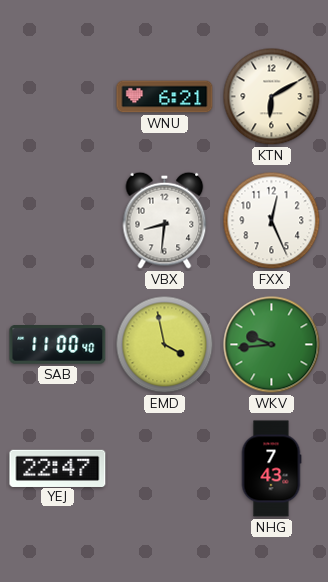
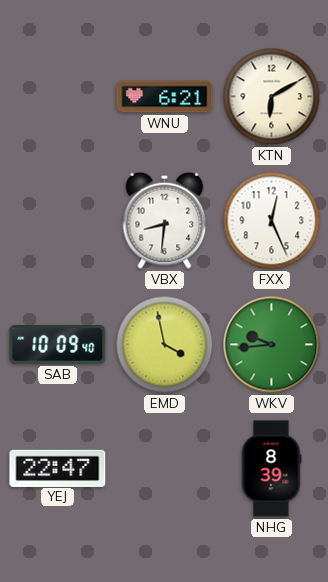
SAB: 11:00 -> 10:09
NHG: 7:43 -> 8:39
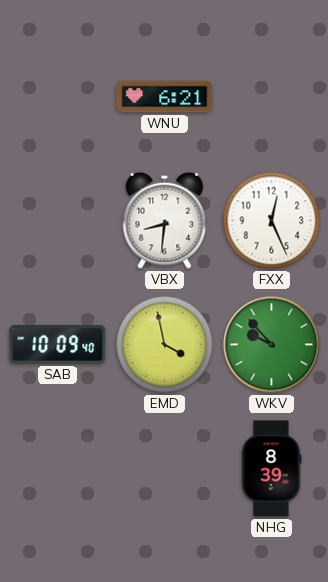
KTN: 6:10 -> none
WKV: 9:44 -> 9:53
YEJ: 22:47 -> none
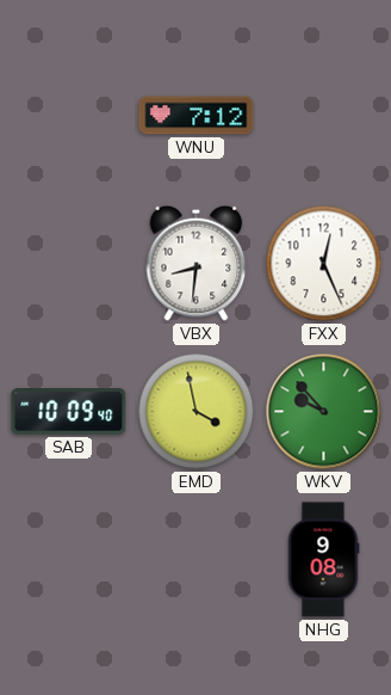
WNU: 6:21 -> 7:12
NHG: 8:39 -> 9:08
